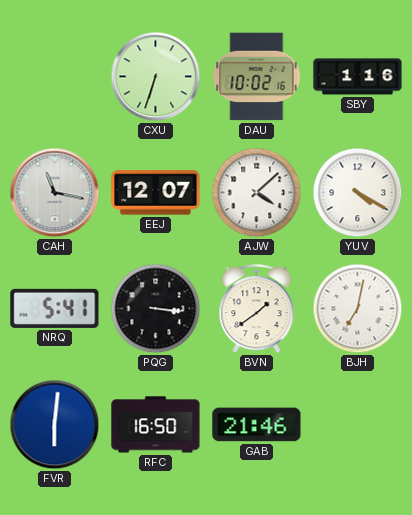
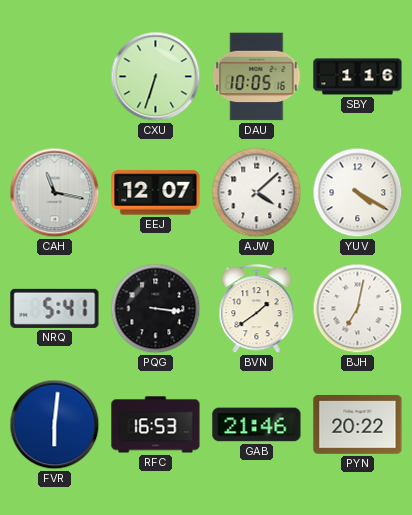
DAU: 10:02 -> 10:05
RFC: 16:50 -> 16:53
PYN: none -> 20:22
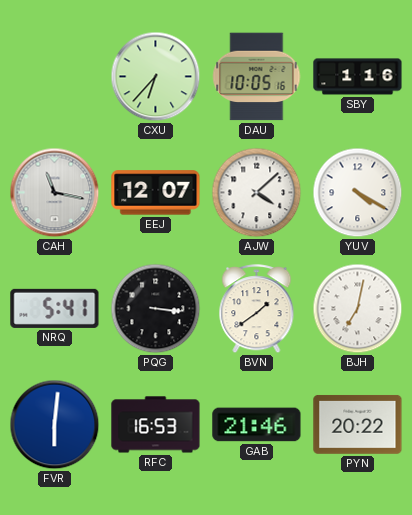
CXU: 6:33 -> 6:37
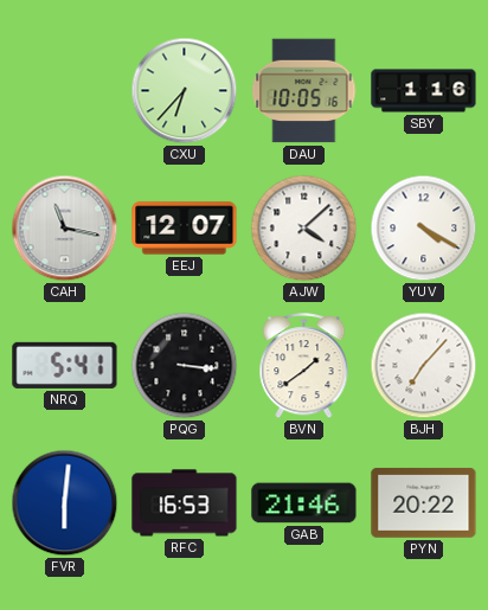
BJH: 7:02 -> 7:07
